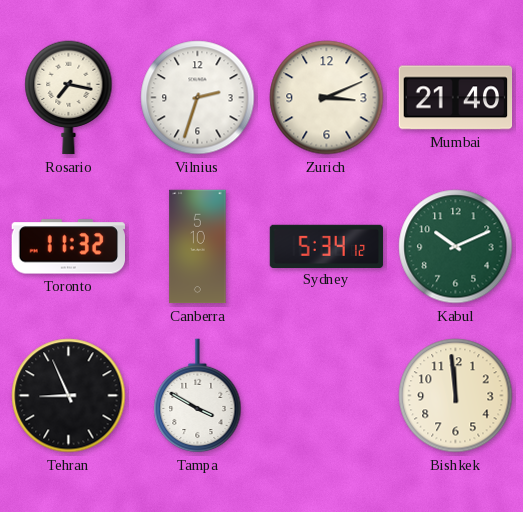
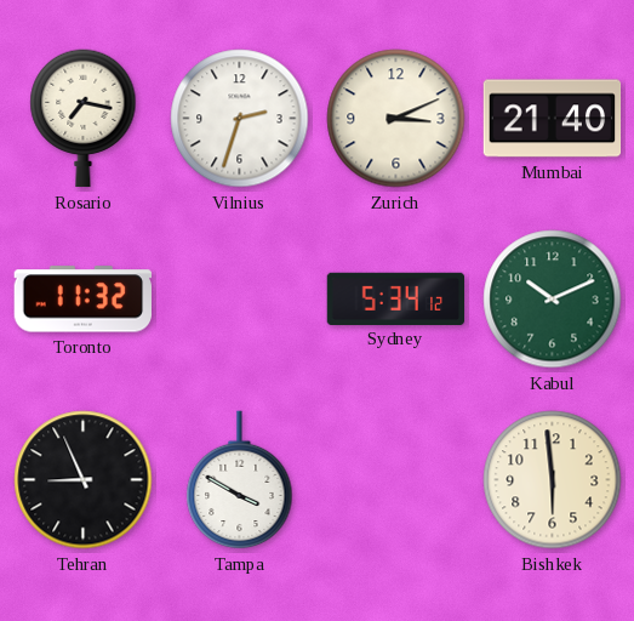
Canberra: 5:10 -> none
Bishkek: 11:59 -> 5:59
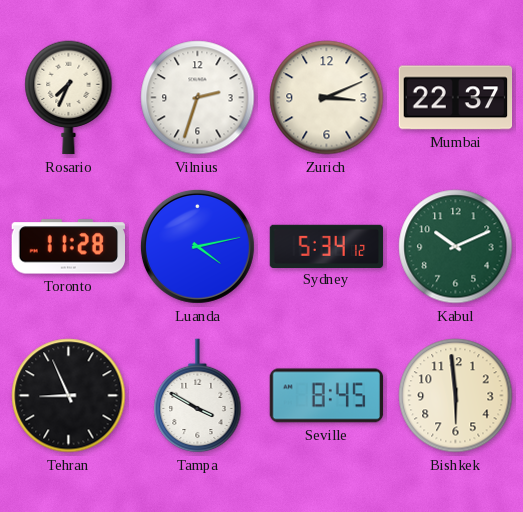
Rosario: 7:17 -> 7:34
Mumbai: 21:40 -> 22:37
Toronto: 11:32 -> 11:28
Luanda: none -> 4:13
Seville: none -> 8:45
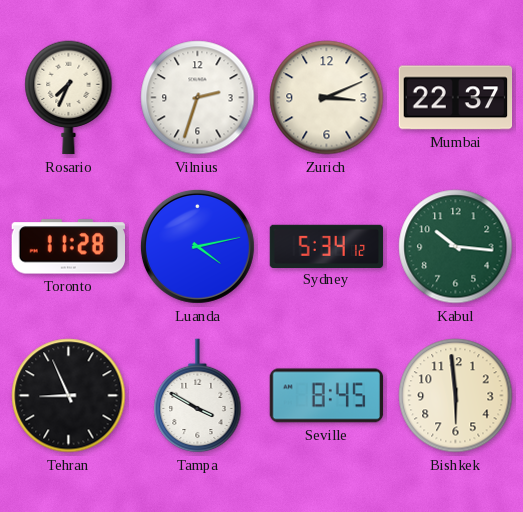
Kabul: 10:11 -> 10:16
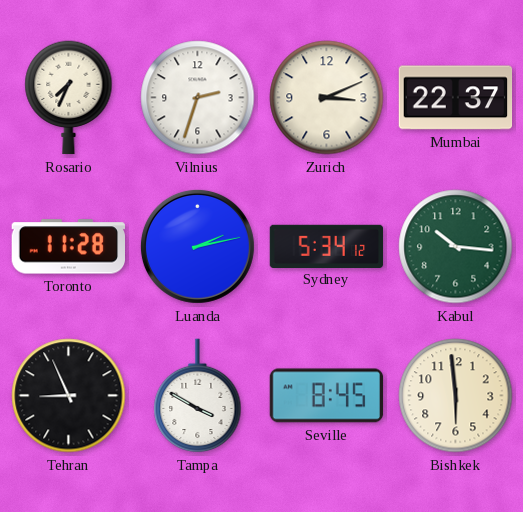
Luanda: 4:13 -> 2:13
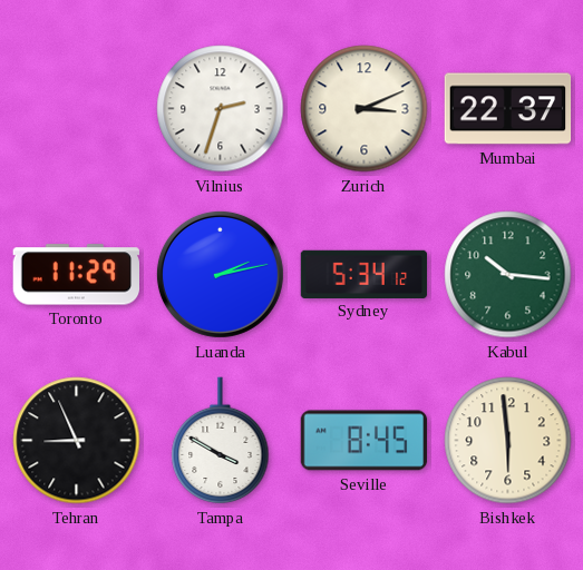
Rosario: 7:34 -> none
Toronto: 11:28 -> 11:29
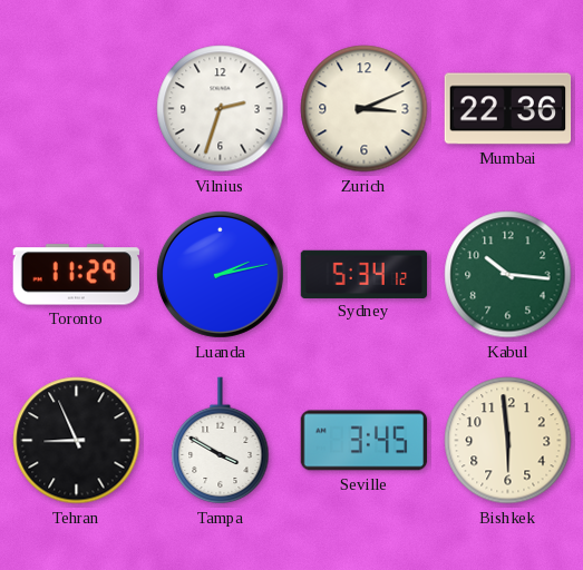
Mumbai: 22:37 -> 22:36
Seville: 8:45 -> 3:45
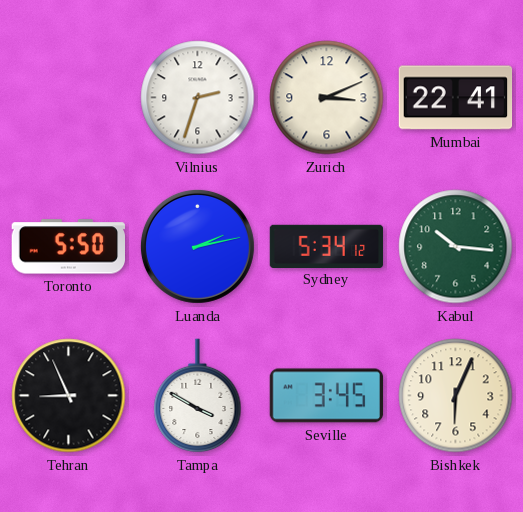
Mumbai: 22:36 -> 22:41
Toronto: 11:29 -> 5:50
Bishkek: 5:59 -> 6:04
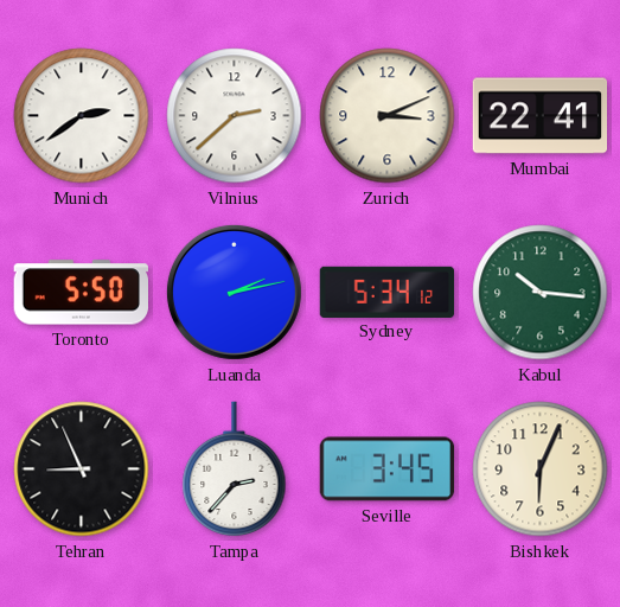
Munich: none -> 2:39
Vilnius: 2:33 -> 2:38
Tampa: 3:50 -> 2:37
